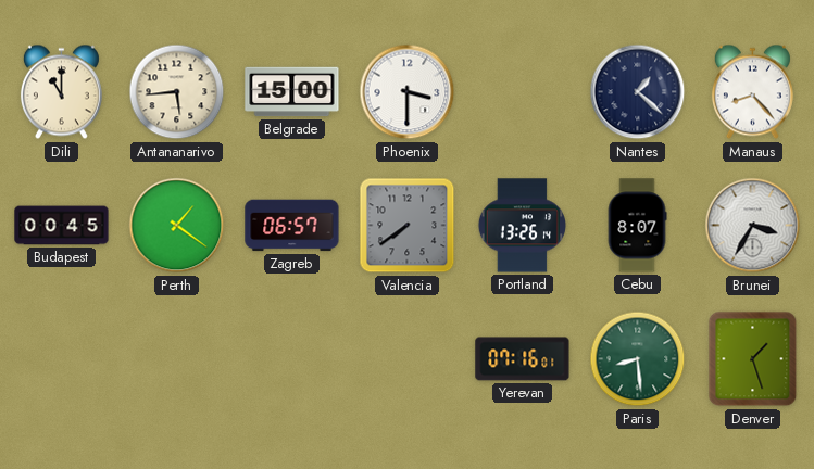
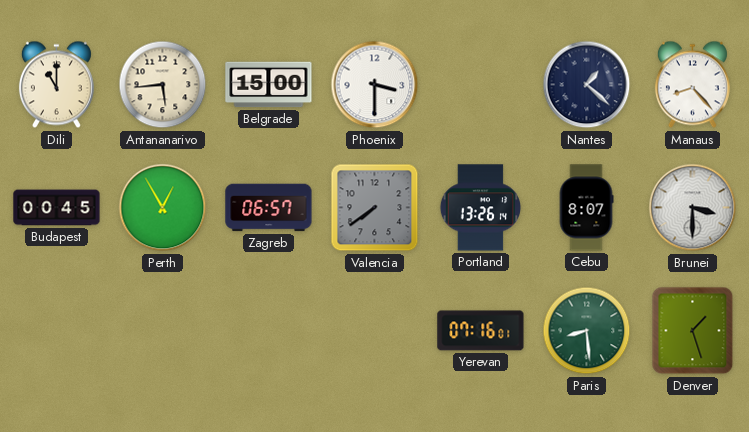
Perth: 1:21 -> 12:55
Brunei: 3:35 -> 3:30
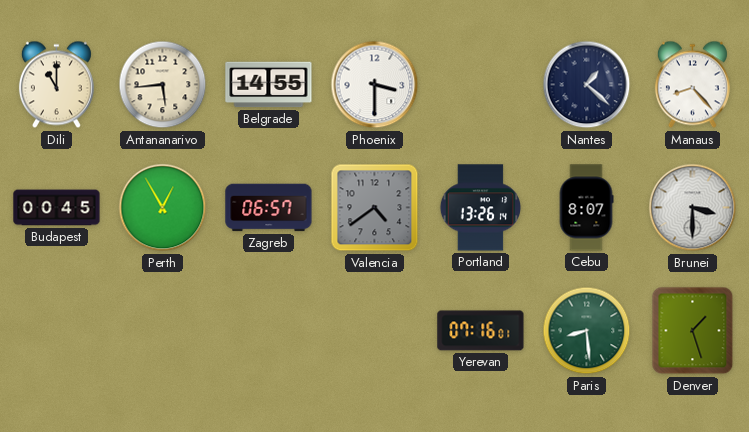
Belgrade: 15:00 -> 14:55
Valencia: 7:39 -> 4:39
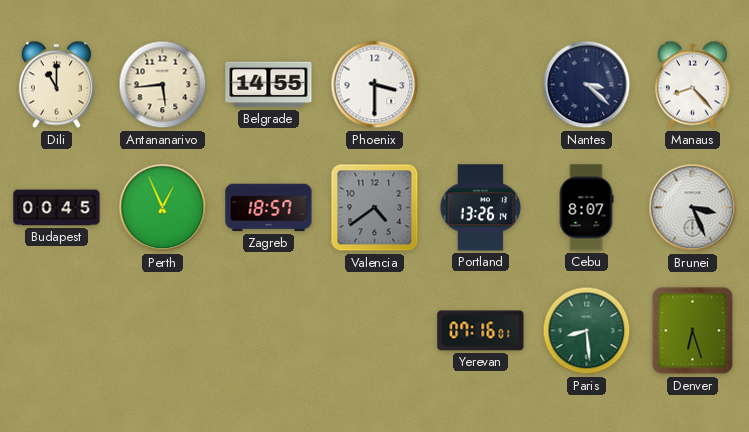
Nantes: 1:22 -> 3:22
Perth: 12:55 -> 12:56
Zagreb: 06:57 -> 18:57
Brunei: 3:30 -> 3:26
Denver: 1:27 -> 6:27
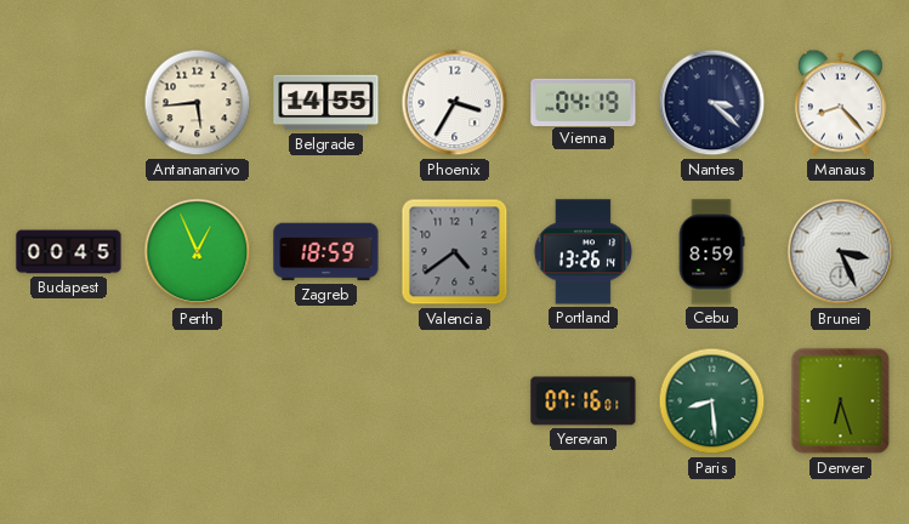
Dili: 11:00 -> none
Phoenix: 3:30 -> 3:35
Vienna: none -> 04:19
Zagreb: 18:57 -> 18:59
Cebu: 8:07 -> 8:59
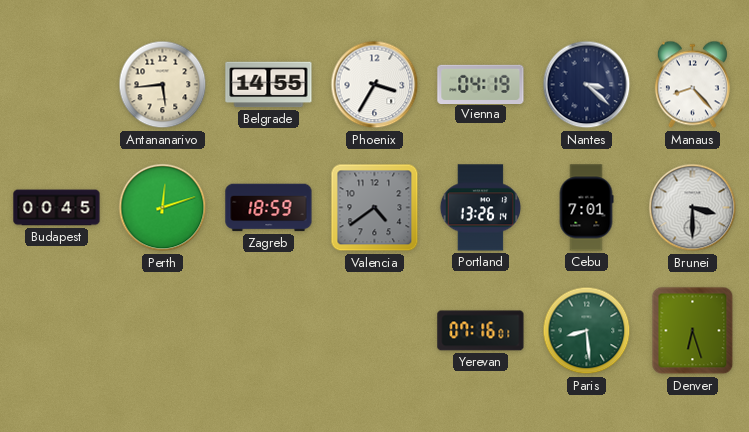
Perth: 12:56 -> 12:12
Cebu: 8:59 -> 7:01
Brunei: 3:26 -> 3:30
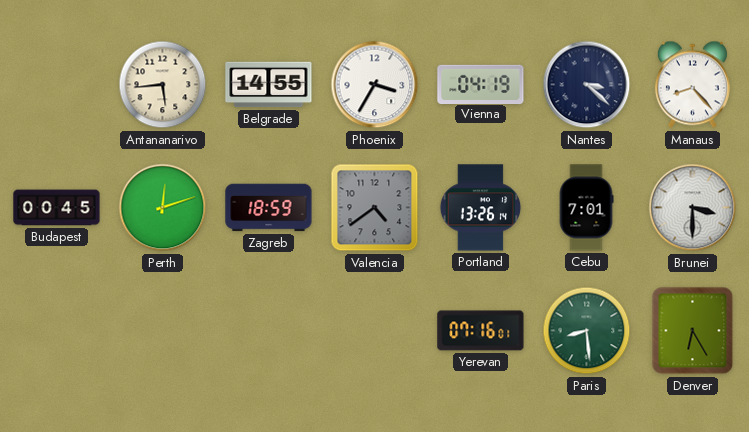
Denver: 6:27 -> 6:25
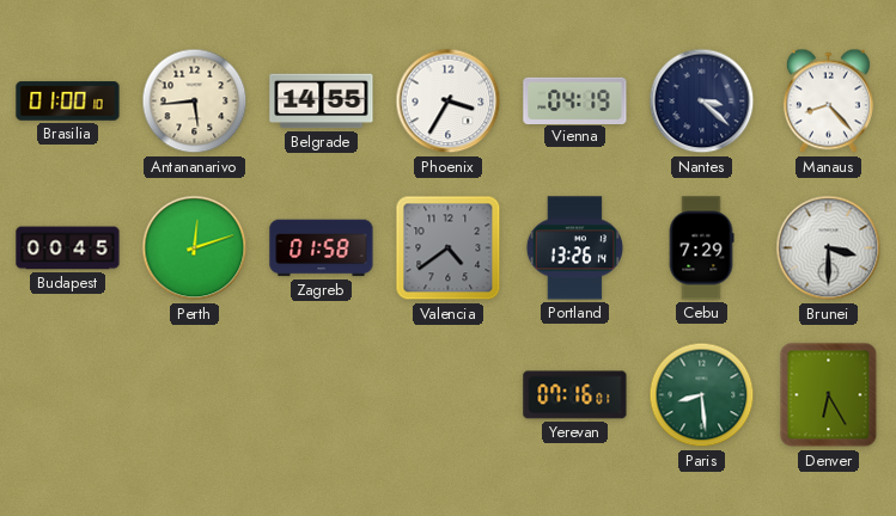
Brasilia: none -> 01:00
Zagreb: 18:59 -> 01:58
Cebu: 7:01 -> 7:29
